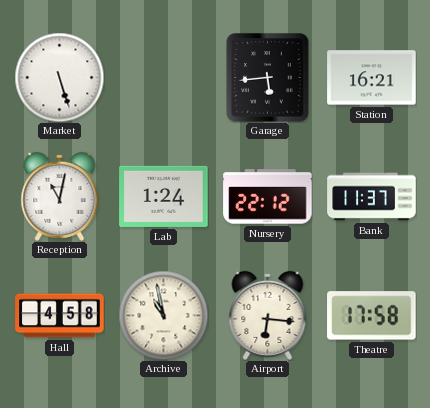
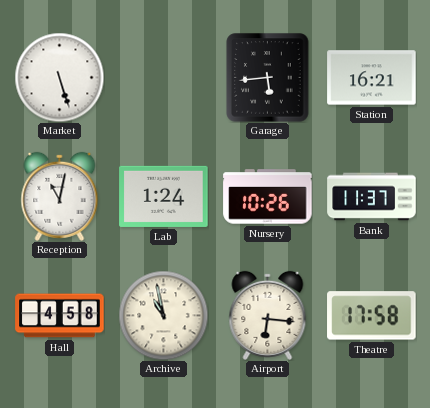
Nursery: 22:12 -> 10:26
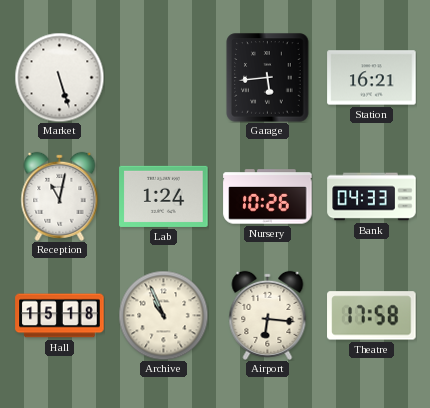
Bank: 11:37 -> 04:33
Hall: 4:58 -> 15:18
Archive: 10:58 -> 10:56
